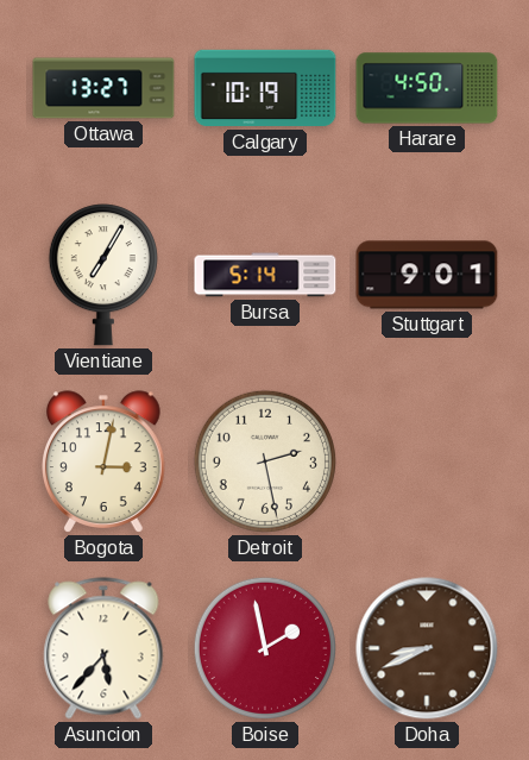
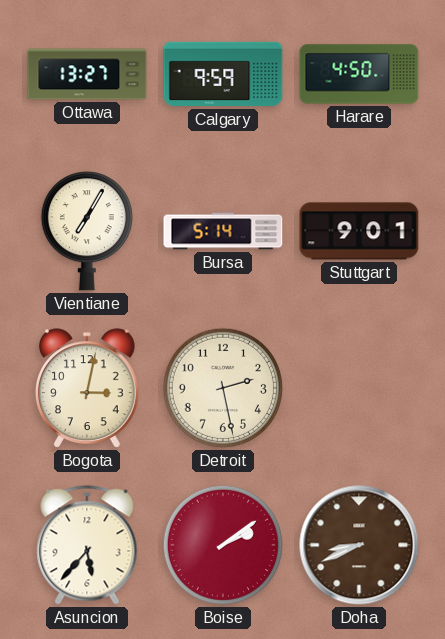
Calgary: 10:19 -> 9:59
Boise: 1:58 -> 2:09
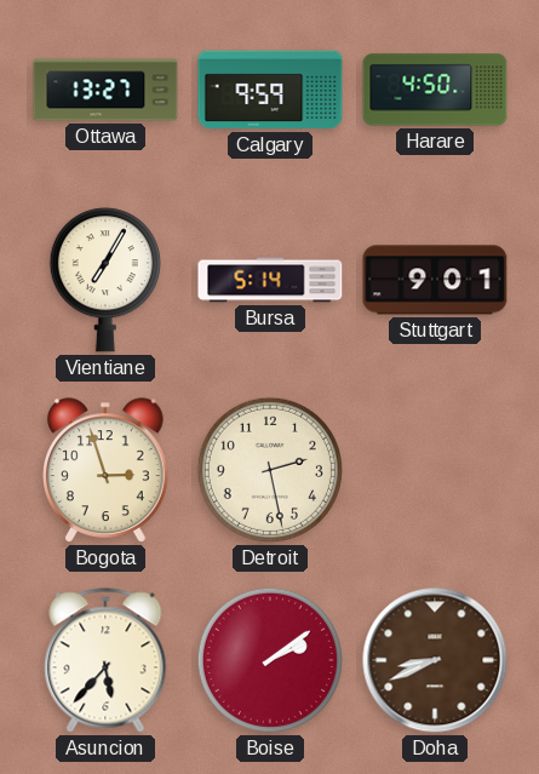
Bogota: 3:02 -> 2:57
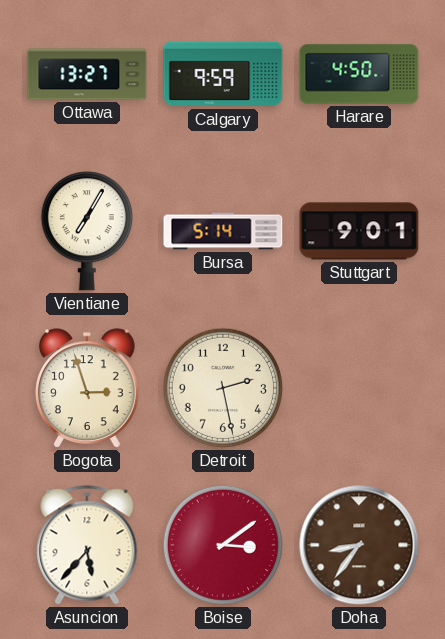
Boise: 2:09 -> 3:09
Doha: 8:41 -> 8:36
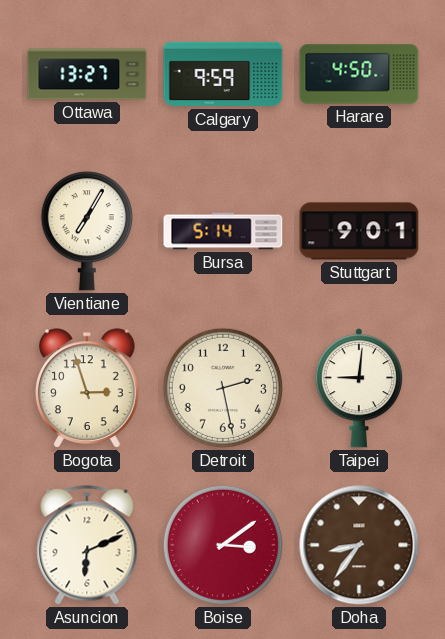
Taipei: none -> 9:01
Asuncion: 5:37 -> 6:11
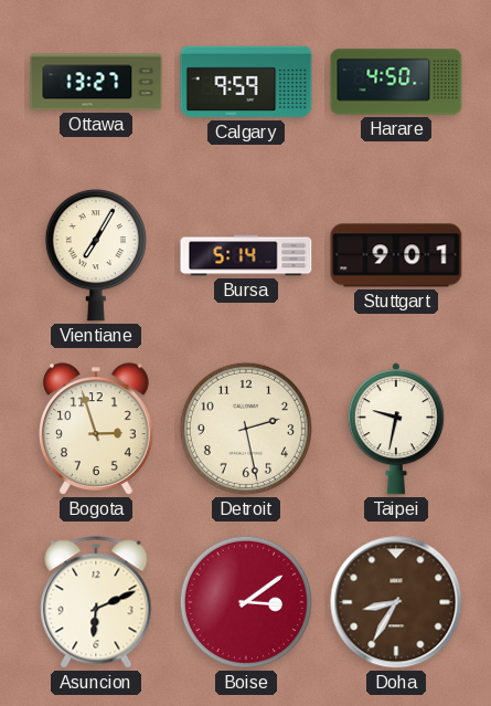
Taipei: 9:01 -> 9:32
Doha: 8:36 -> 8:35
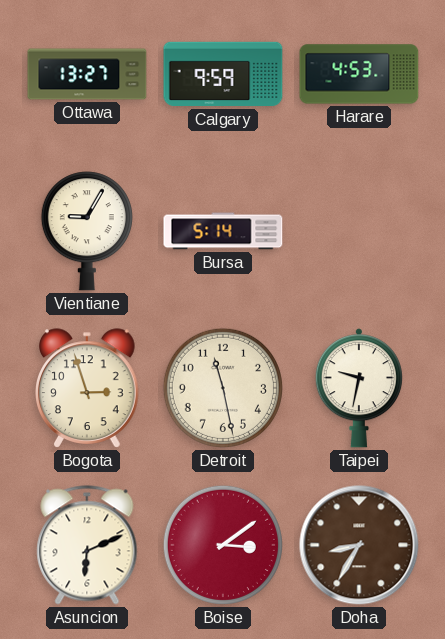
Harare: 4:50 -> 4:53
Vientiane: 7:05 -> 9:05
Stuttgart: 9:01 -> none
Detroit: 2:28 -> 11:28
